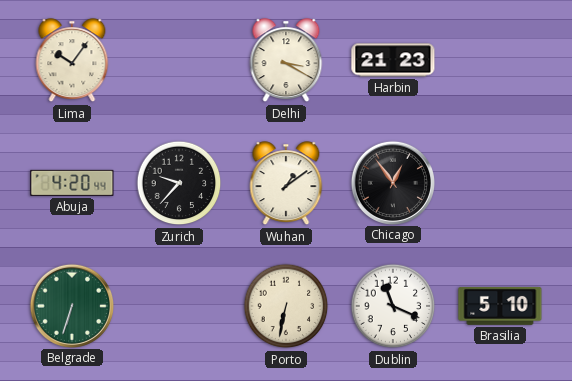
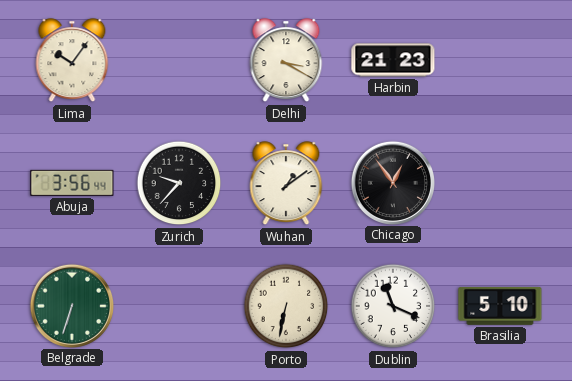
Abuja: 4:20 -> 3:56
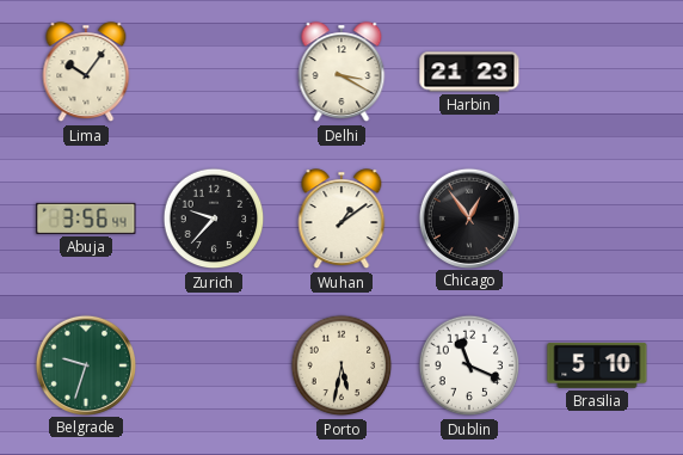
Belgrade: 6:33 -> 9:33
Porto: 6:32 -> 5:32
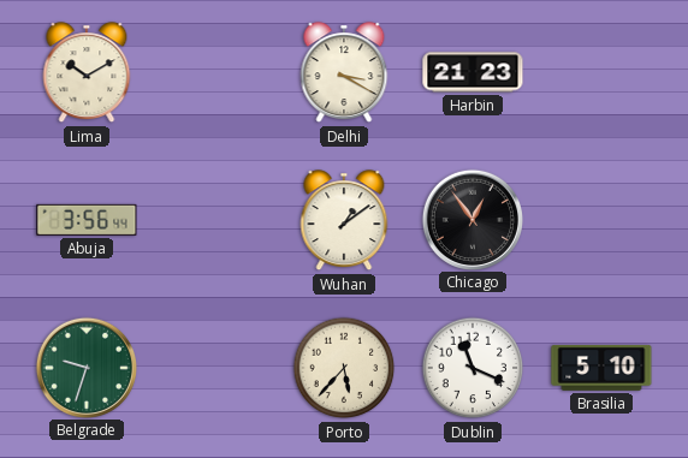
Lima: 10:06 -> 10:10
Zurich: 9:37 -> none
Porto: 5:32 -> 5:37
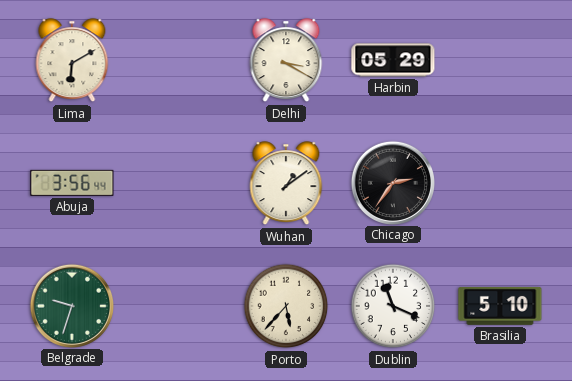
Lima: 10:10 -> 6:10
Harbin: 21:23 -> 05:29
Chicago: 12:54 -> 2:36
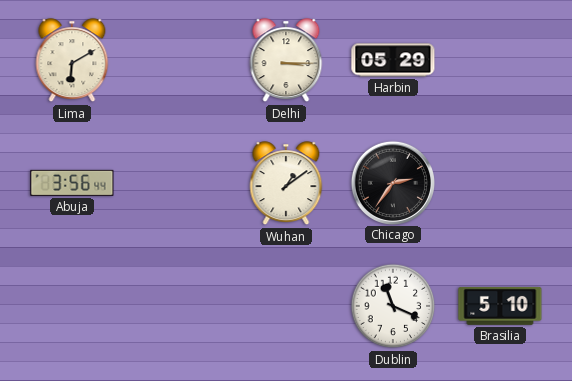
Delhi: 3:20 -> 3:15
Belgrade: 9:33 -> none
Porto: 5:37 -> none
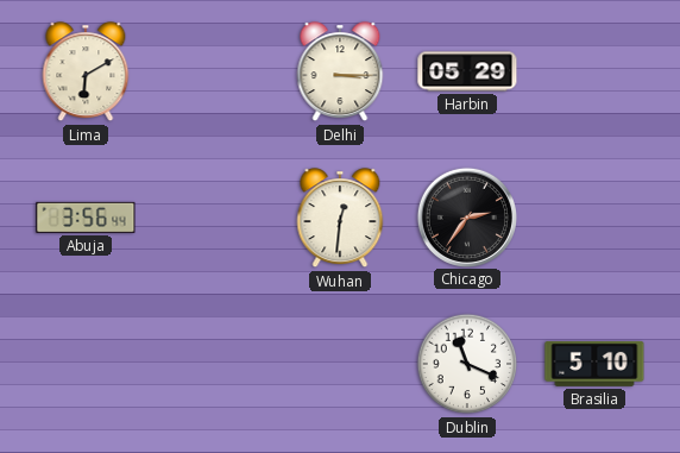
Wuhan: 1:09 -> 12:31
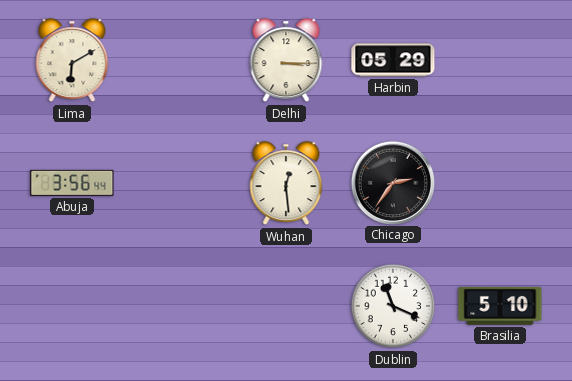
Wuhan: 12:31 -> 12:29
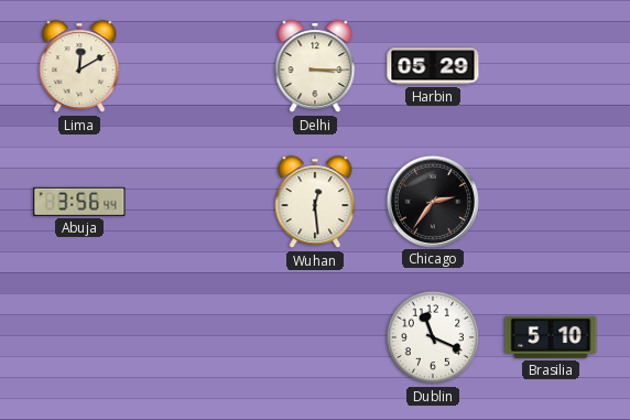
Lima: 6:10 -> 12:10
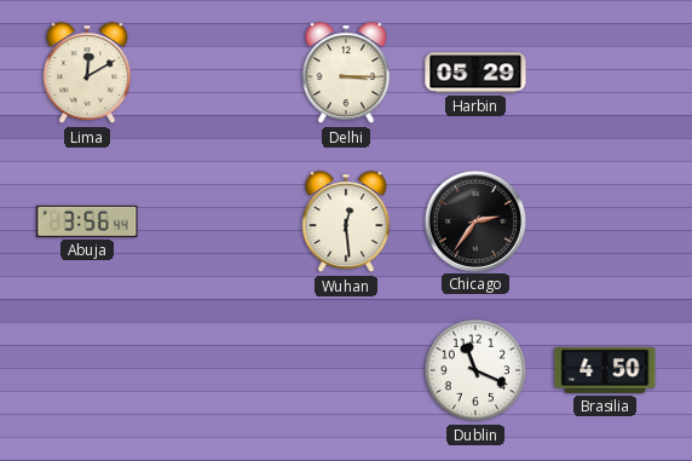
Brasilia: 5:10 -> 4:50
